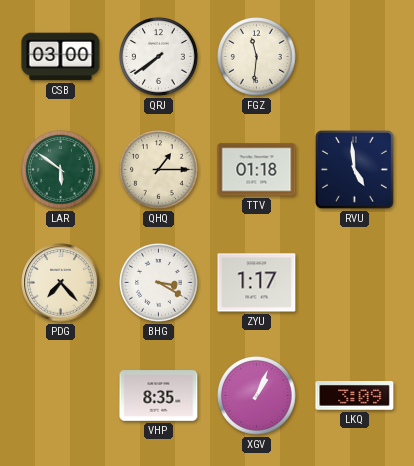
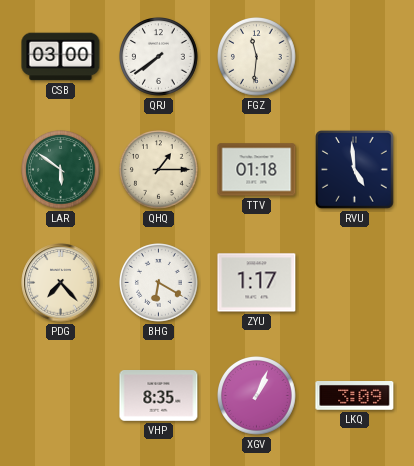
BHG: 3:20 -> 6:20
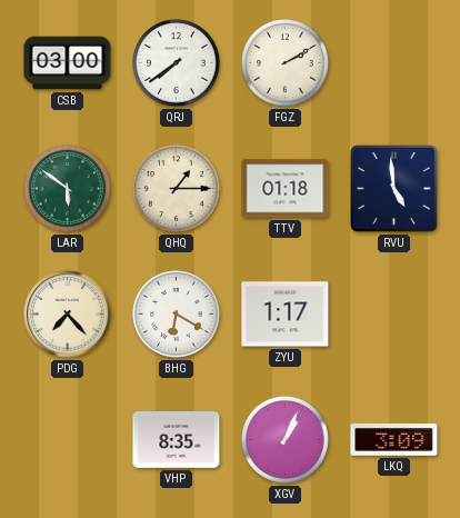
FGZ: 11:31 -> 2:10
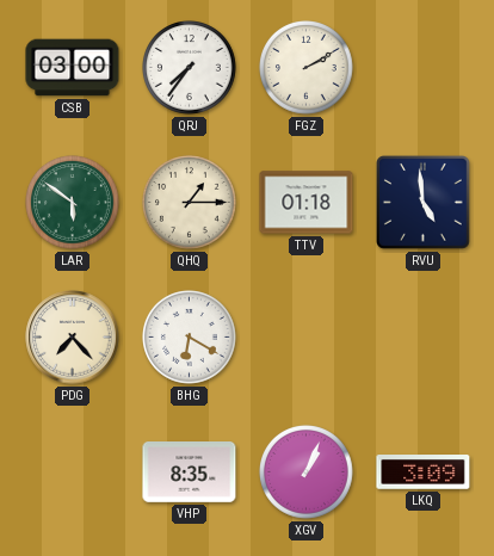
QRJ: 7:39 -> 7:36
ZYU: 1:17 -> none
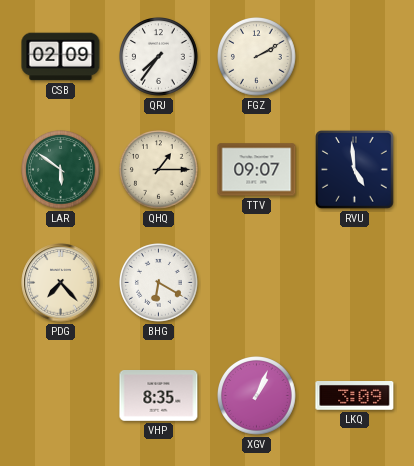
CSB: 03:00 -> 02:09
TTV: 01:18 -> 09:07
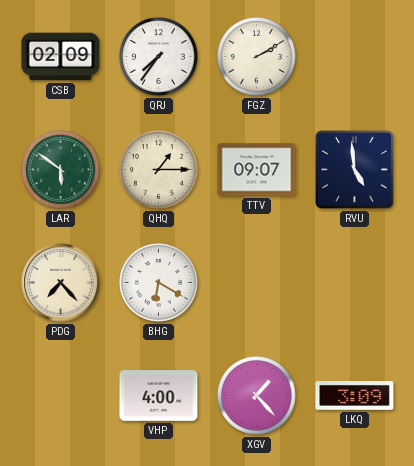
VHP: 8:35 -> 4:00
XGV: 1:04 -> 1:23
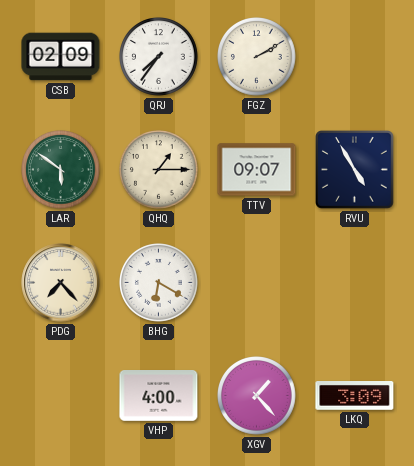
RVU: 4:59 -> 4:55
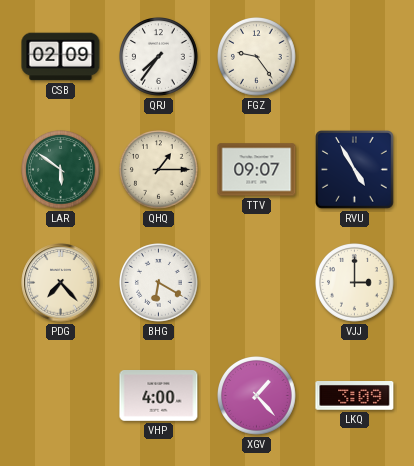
FGZ: 2:10 -> 9:24
VJJ: none -> 3:00
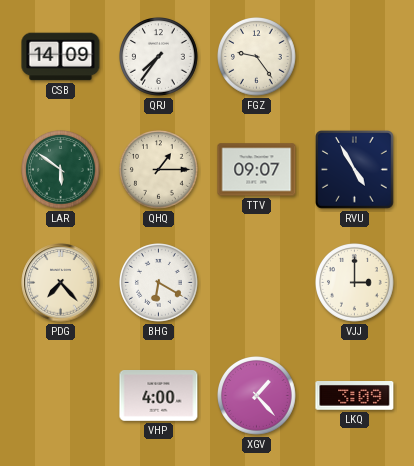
CSB: 02:09 -> 14:09
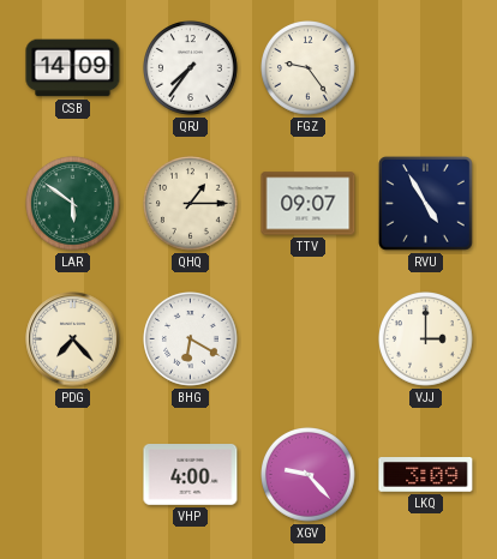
XGV: 1:23 -> 9:23
